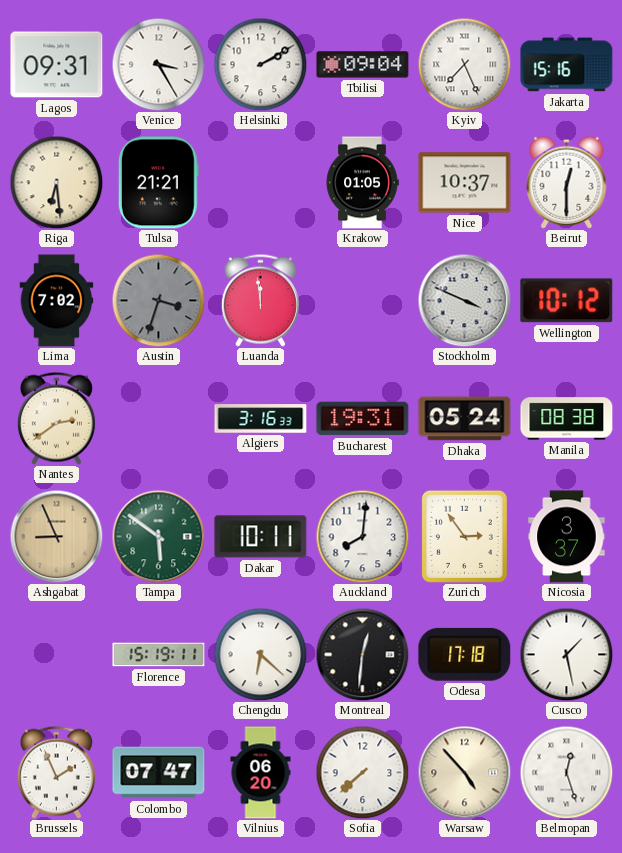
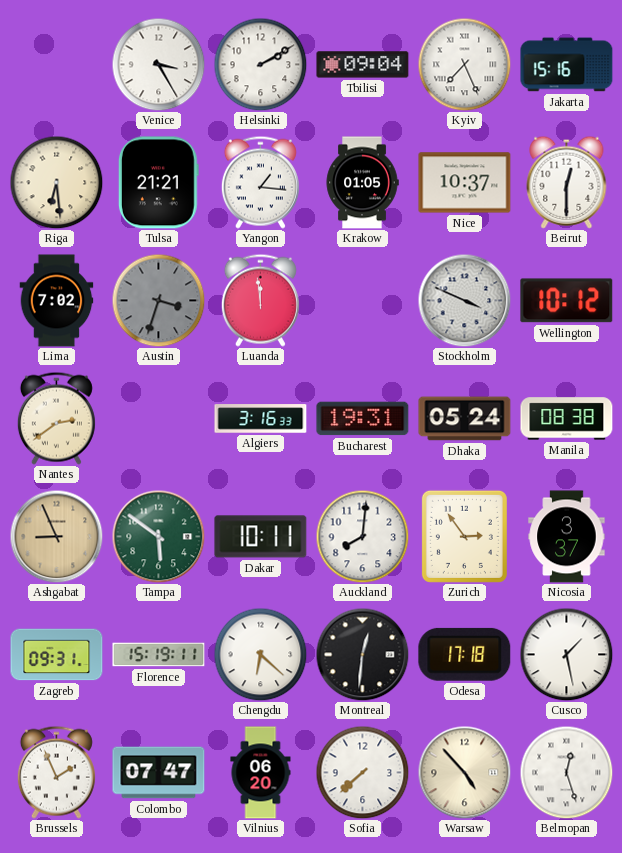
Lagos: 09:31 -> none
Yangon: none -> 1:16
Zagreb: none -> 09:31
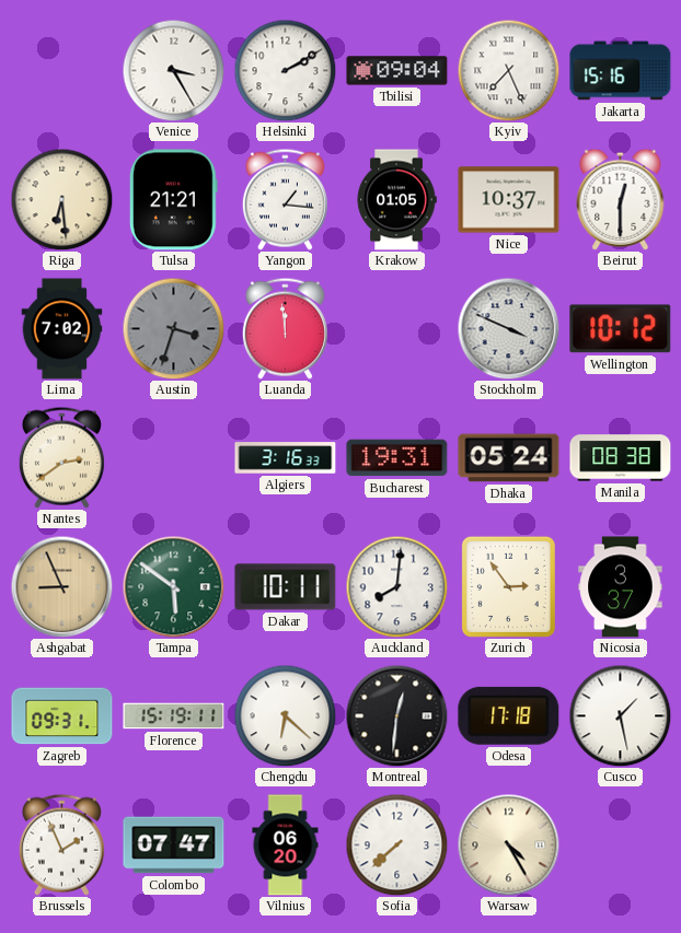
Warsaw: 4:53 -> 4:25
Belmopan: 12:27 -> none
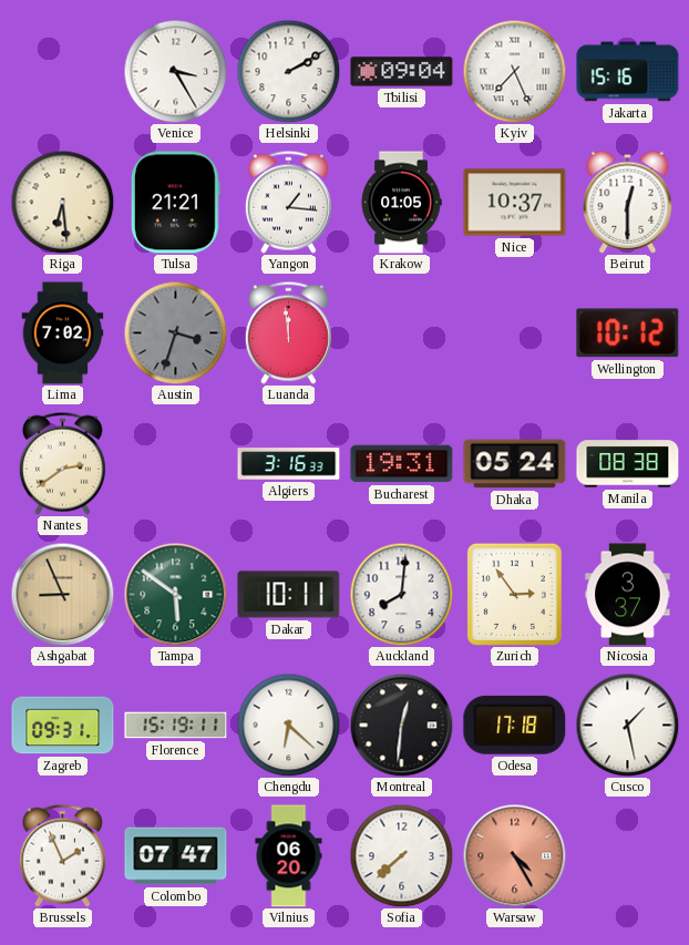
Stockholm: 3:49 -> none
Warsaw dial: cream -> salmon
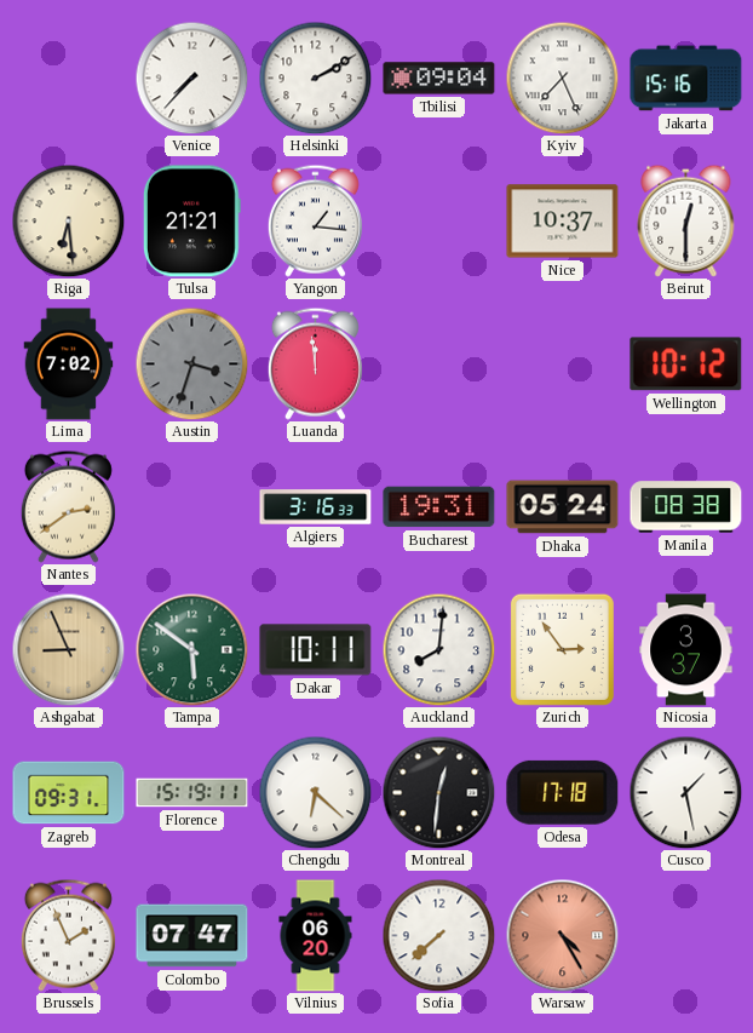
Venice: 3:25 -> 7:37
Krakow: 01:05 -> none
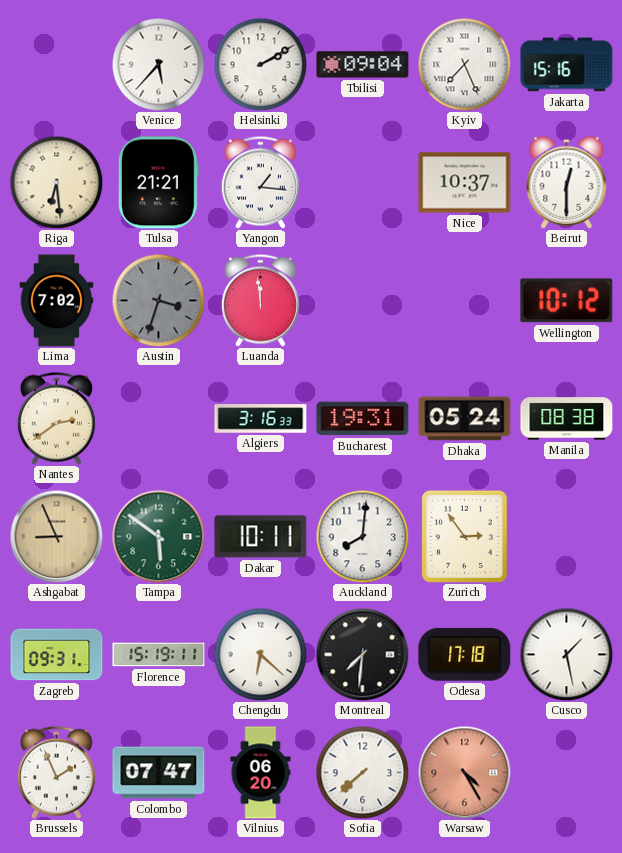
Venice: 7:37 -> 5:37
Nicosia: 3:37 -> none
Montreal: 12:31 -> 7:31
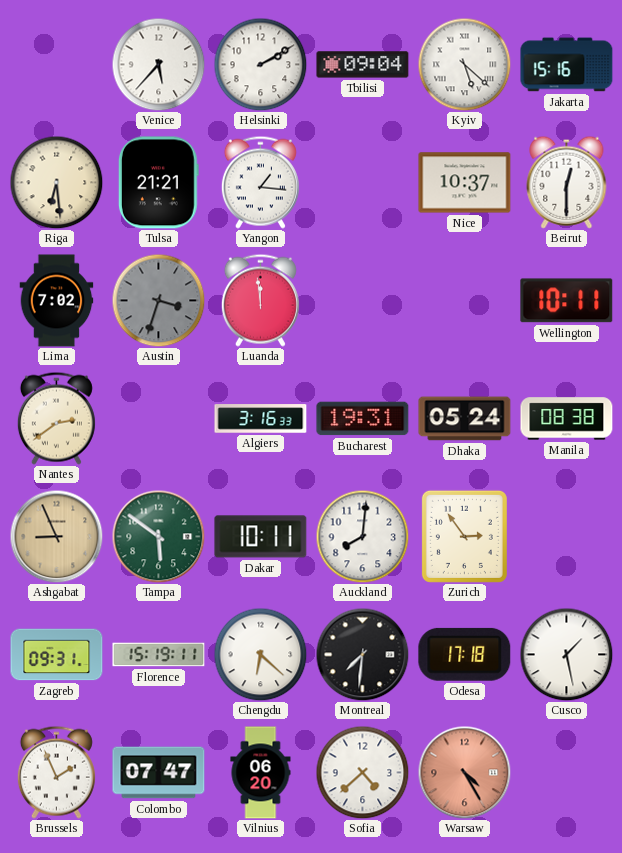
Kyiv: 7:26 -> 5:22
Wellington: 10:12 -> 10:11
Sofia: 7:38 -> 4:38
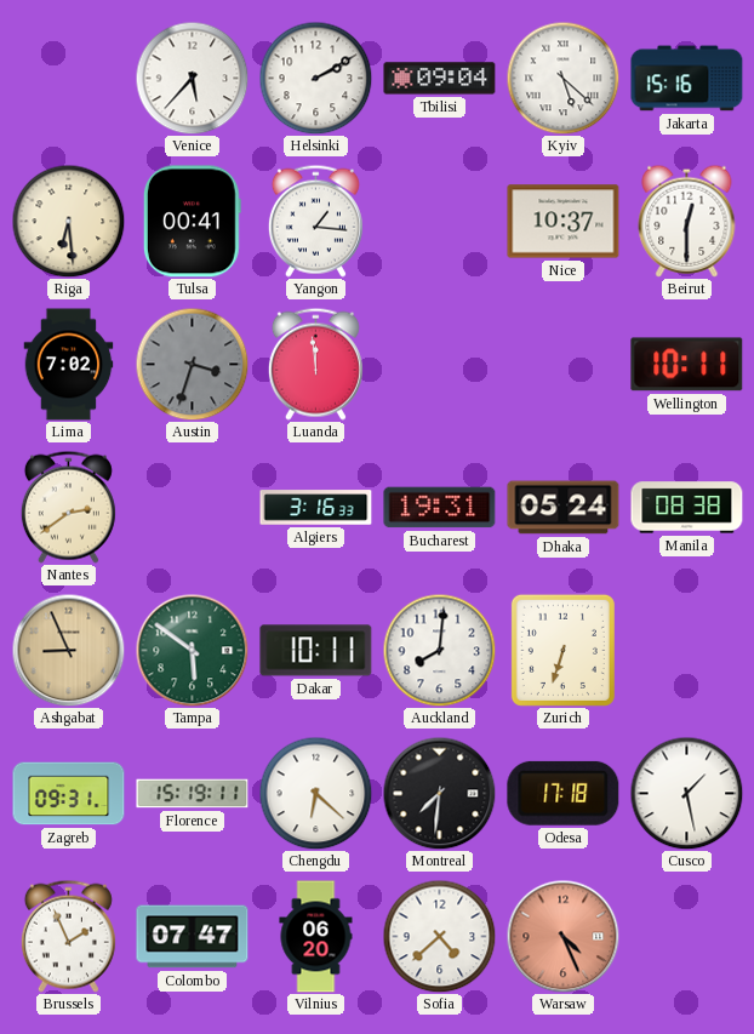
Tulsa: 21:21 -> 00:41
Zurich: 2:54 -> 6:33
Warsaw: 4:25 -> 4:26
